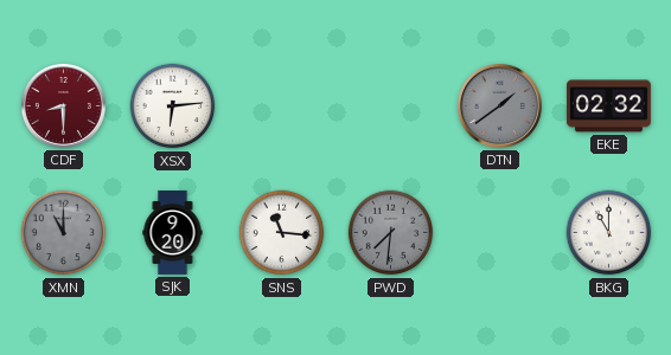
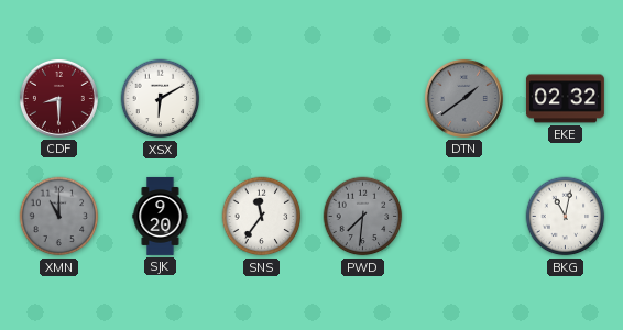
XSX: 6:14 -> 6:10
SNS: 11:16 -> 11:36
BKG: 11:00 -> 11:02
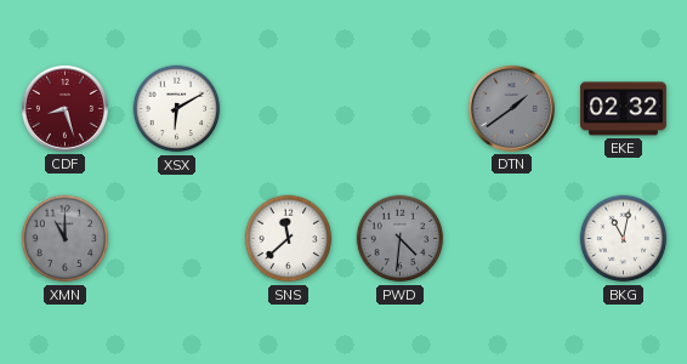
CDF: 8:30 -> 8:27
SJK: 9:20 -> none
SNS: 11:36 -> 11:38
PWD: 7:31 -> 4:31
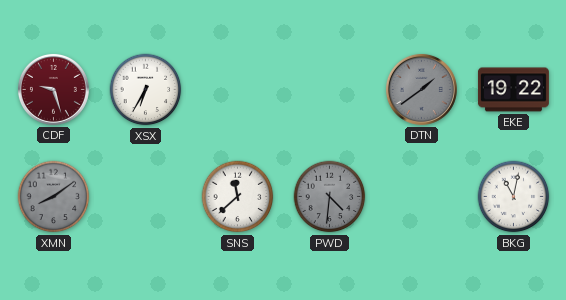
CDF: 8:27 -> 9:27
XSX: 6:10 -> 6:35
EKE: 02:32 -> 19:22
XMN: 11:00 -> 8:09
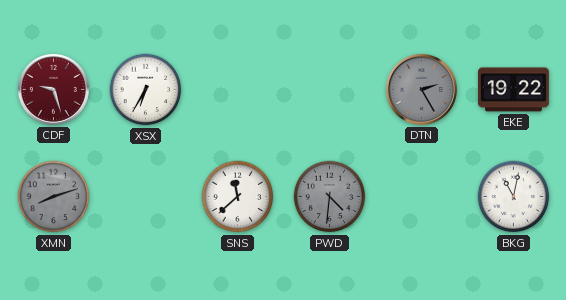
DTN: 1:39 -> 2:25
XMN: 8:09 -> 8:12
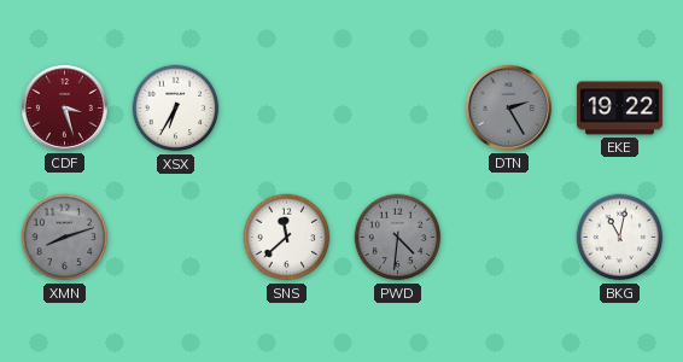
CDF: 9:27 -> 3:27
